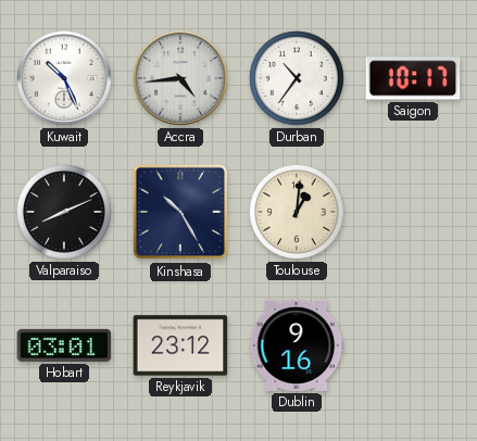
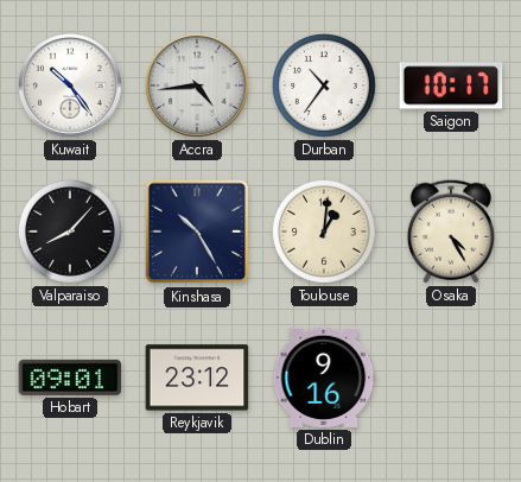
Kuwait: 10:26 -> 10:24
Valparaiso: 8:11 -> 8:07
Osaka: none -> 4:25
Hobart: 03:01 -> 09:01
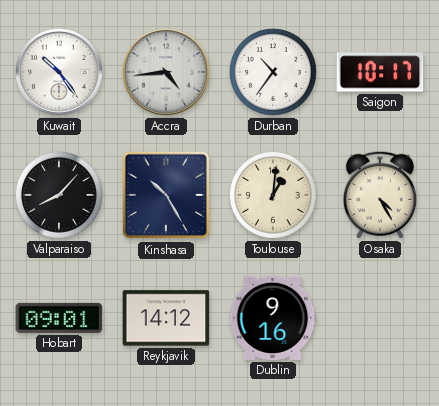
Reykjavik: 23:12 -> 14:12
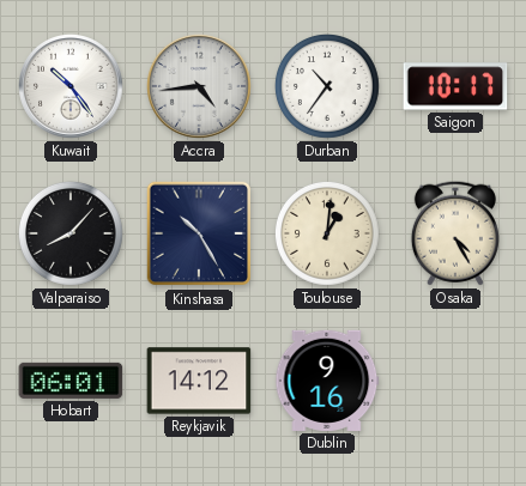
Hobart: 09:01 -> 06:01
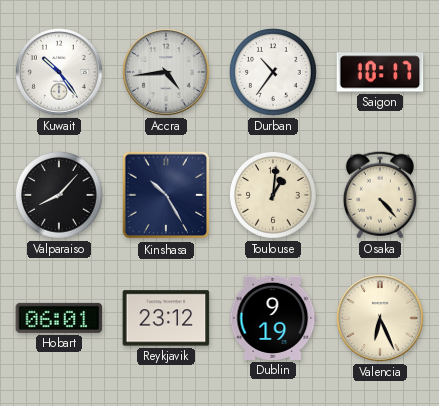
Osaka: 4:25 -> 4:23
Reykjavik: 14:12 -> 23:12
Dublin: 9:16 -> 9:19
Valencia: none -> 6:26
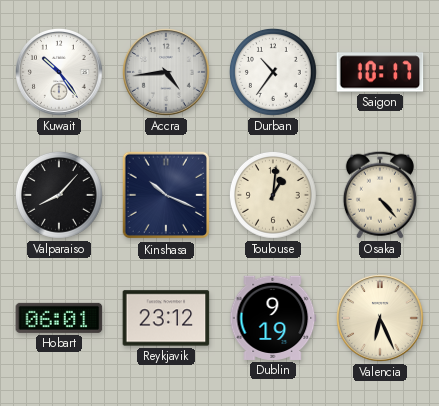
Kinshasa: 10:25 -> 10:19
